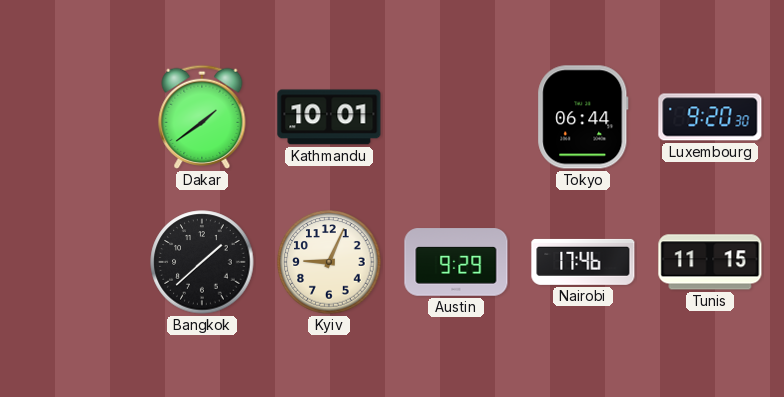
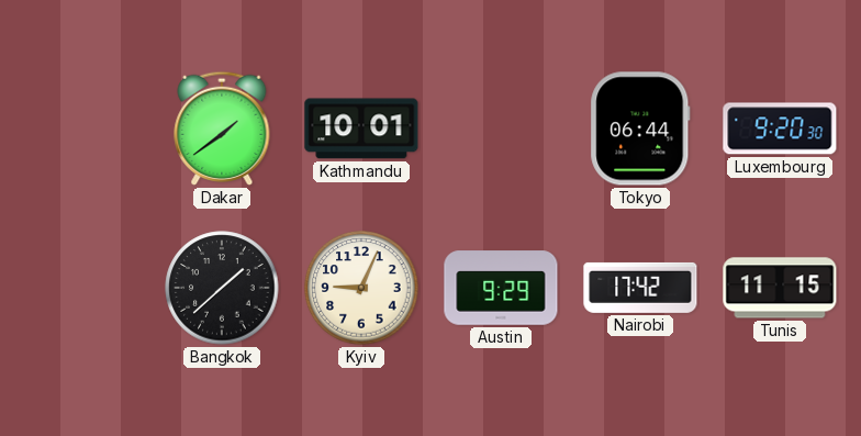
Nairobi: 17:46 -> 17:42
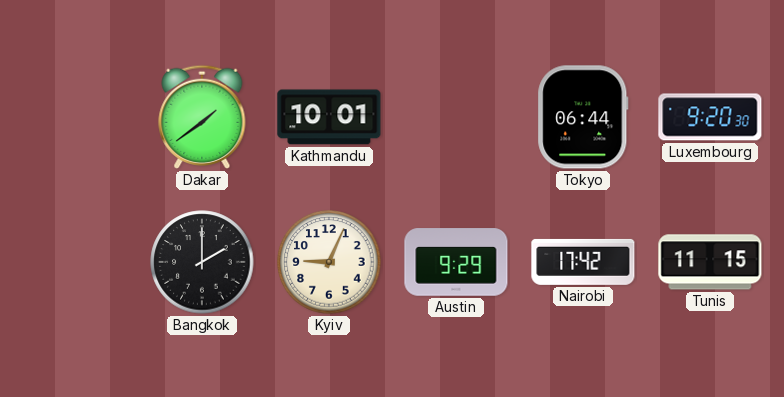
Bangkok: 1:38 -> 2:00
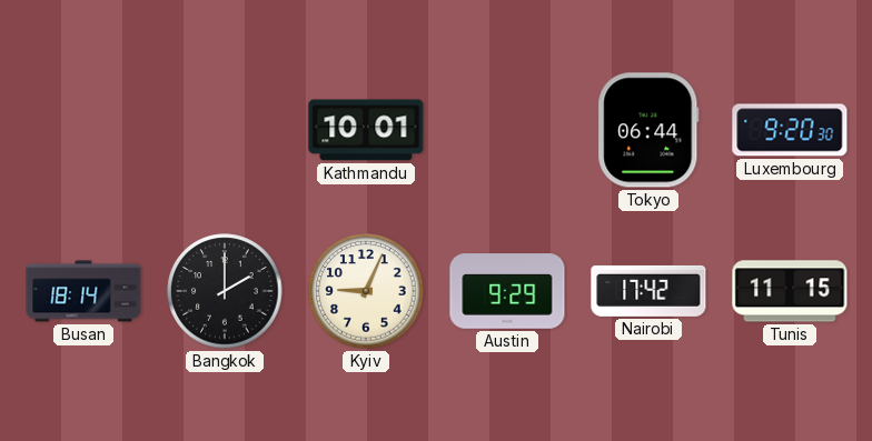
Dakar: 1:39 -> none
Busan: none -> 18:14
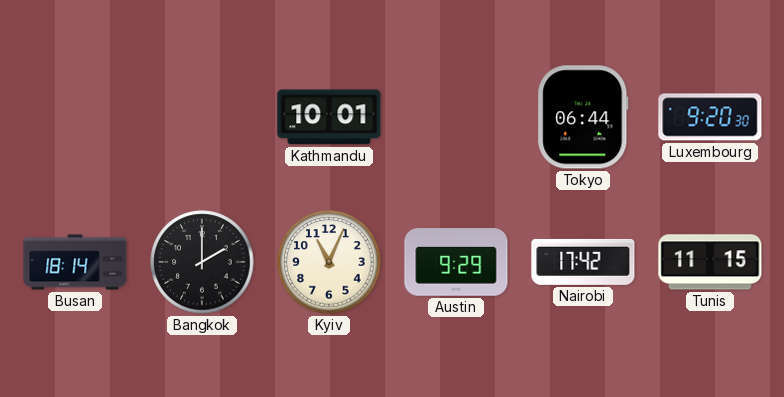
Kyiv: 9:04 -> 11:04
